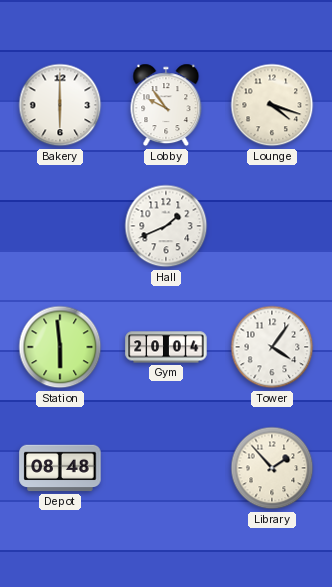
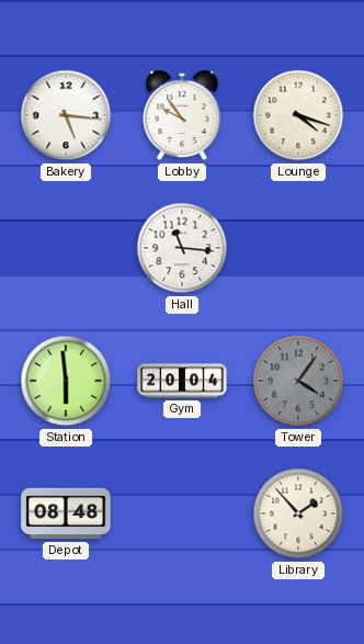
Bakery: 6:00 -> 5:16
Hall: 1:41 -> 11:16
Tower dial: white -> grey
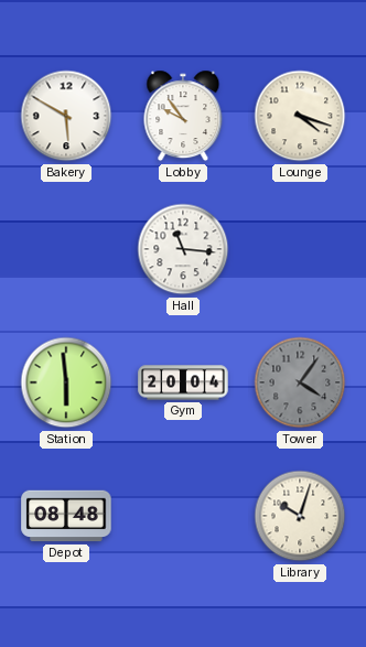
Bakery: 5:16 -> 5:50
Library: 1:53 -> 10:03
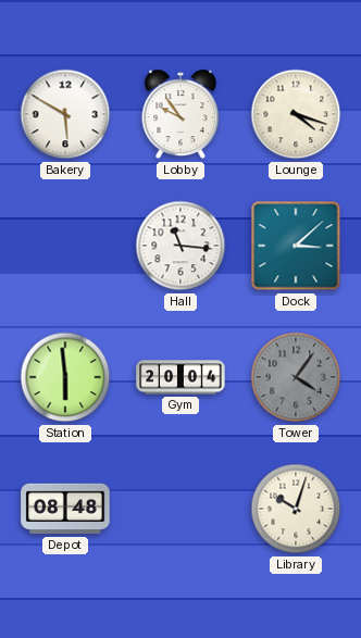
Dock: none -> 3:08
